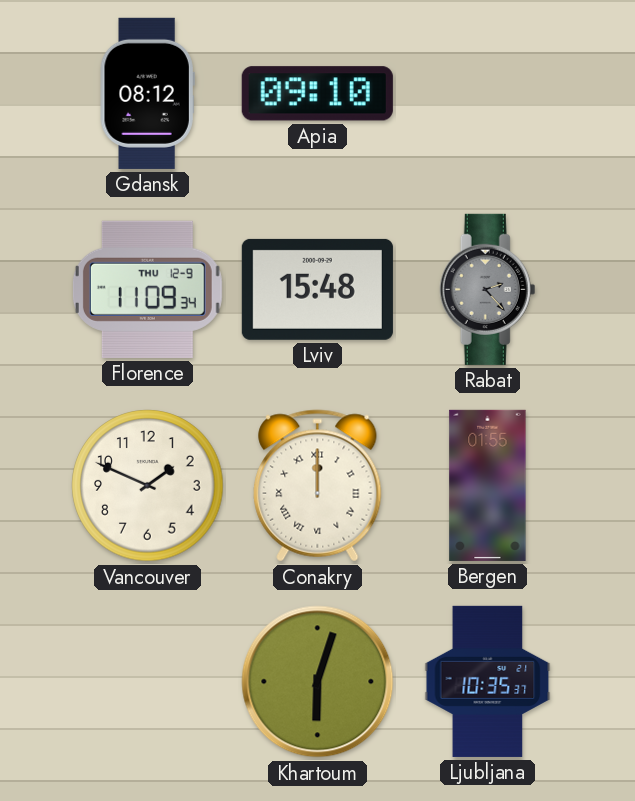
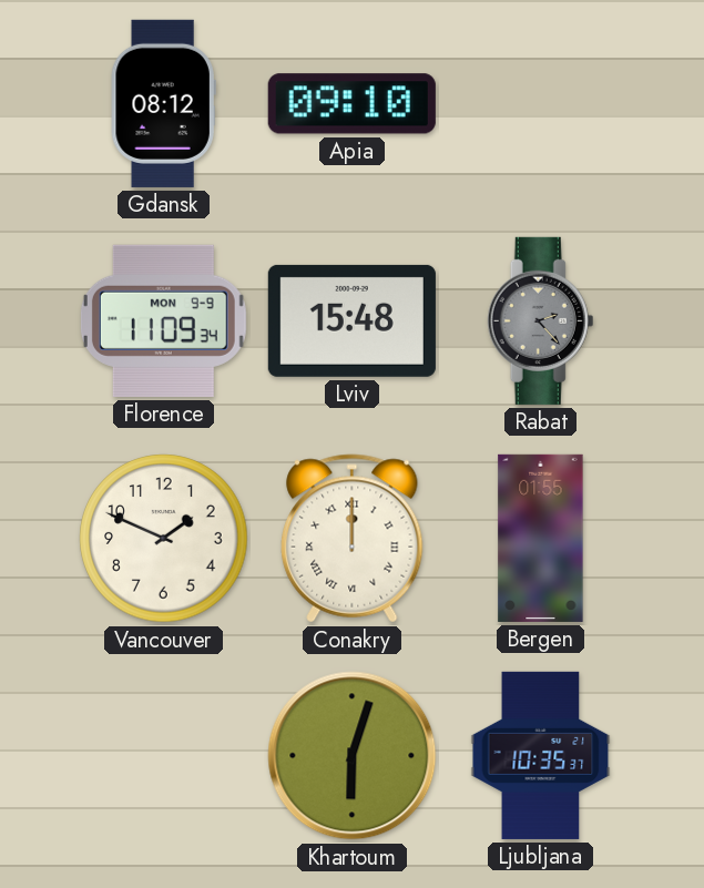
Florence date: THU 12-9 -> MON 9-9
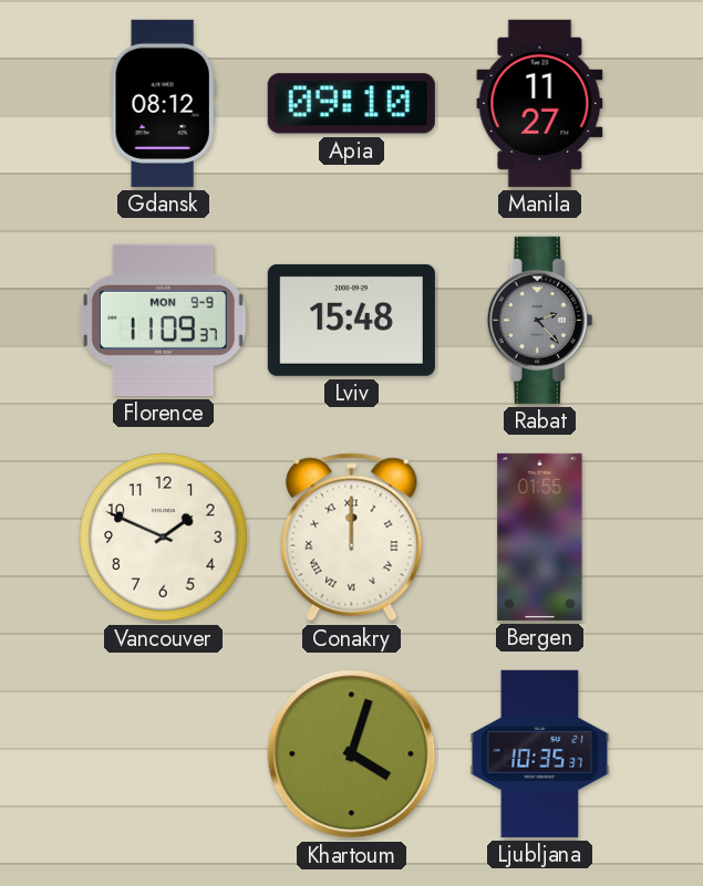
Manila: none -> 11:27
Florence: 11:09:34 -> 11:09:37
Khartoum: 6:03 -> 4:03
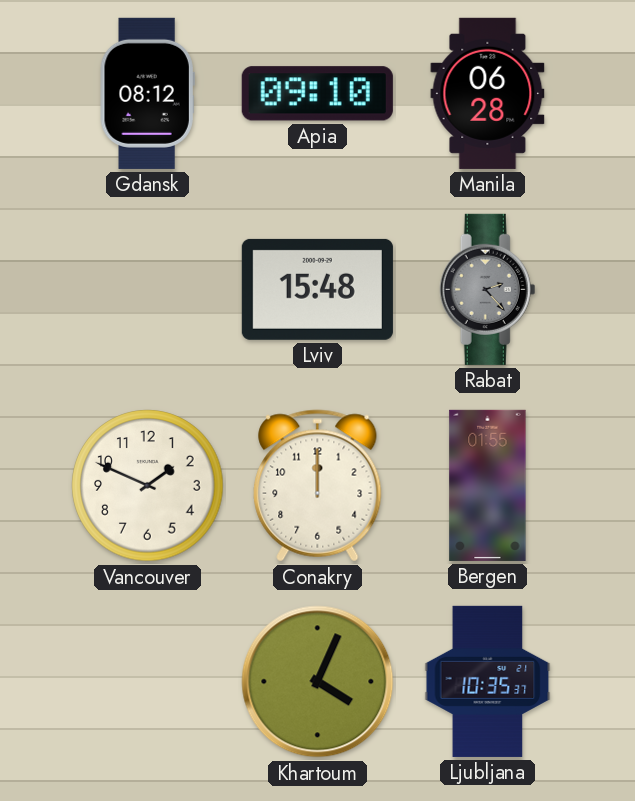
Manila: 11:27 -> 06:28
Florence: 11:09 -> none
Conakry numerals: Roman -> Arabic
Khartoum: 4:03 -> 4:04
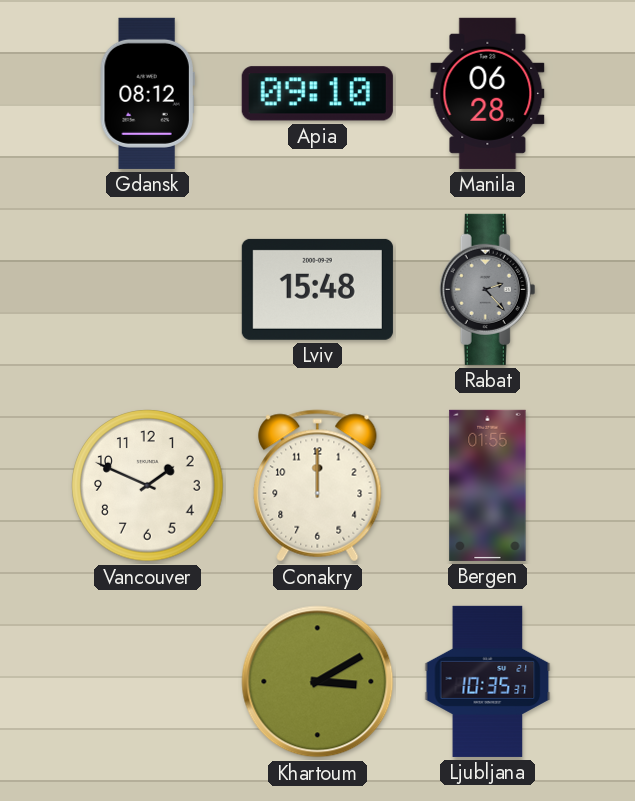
Khartoum: 4:04 -> 3:10
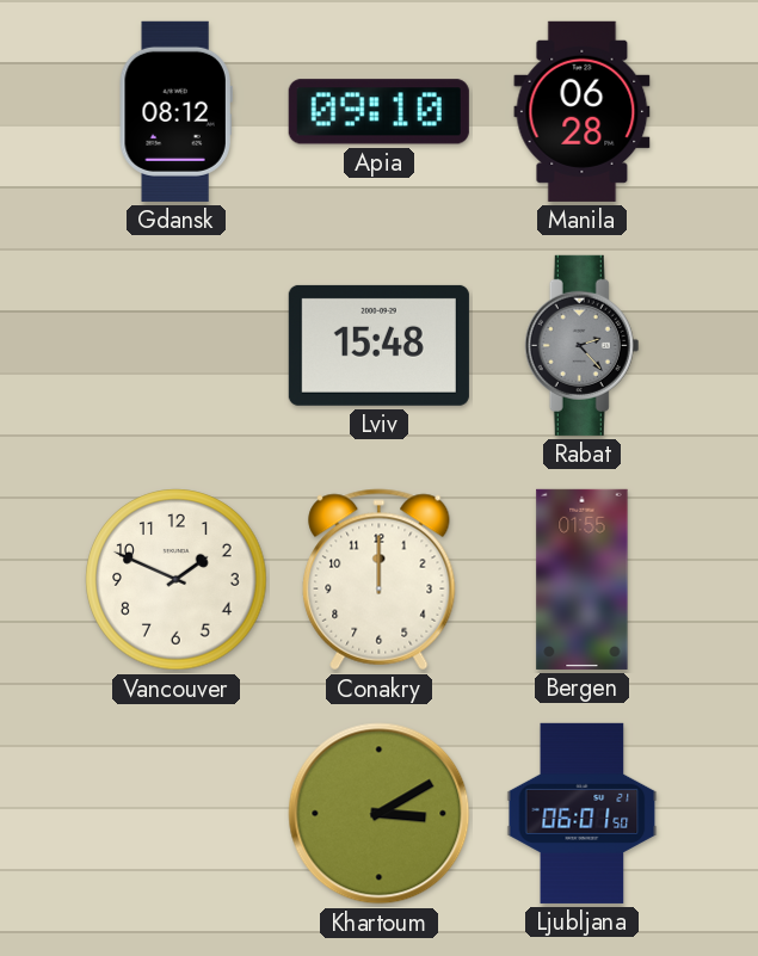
Ljubljana: 10:35 -> 06:01
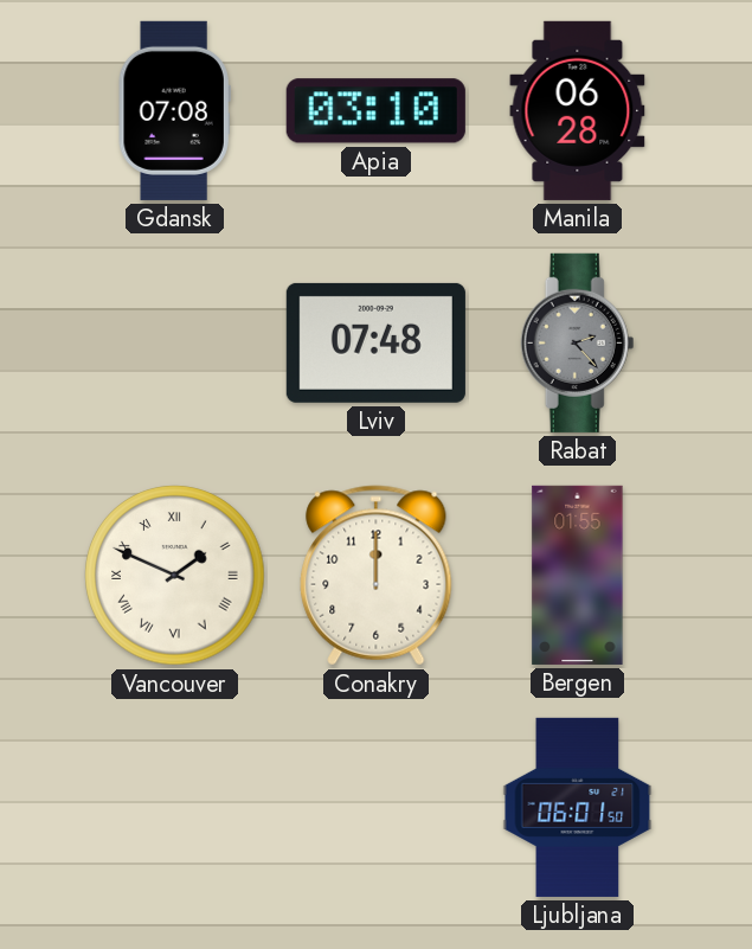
Gdansk: 08:12 -> 07:08
Apia: 09:10 -> 03:10
Lviv: 15:48 -> 07:48
Vancouver numerals: Arabic -> Roman
Khartoum: 3:10 -> none
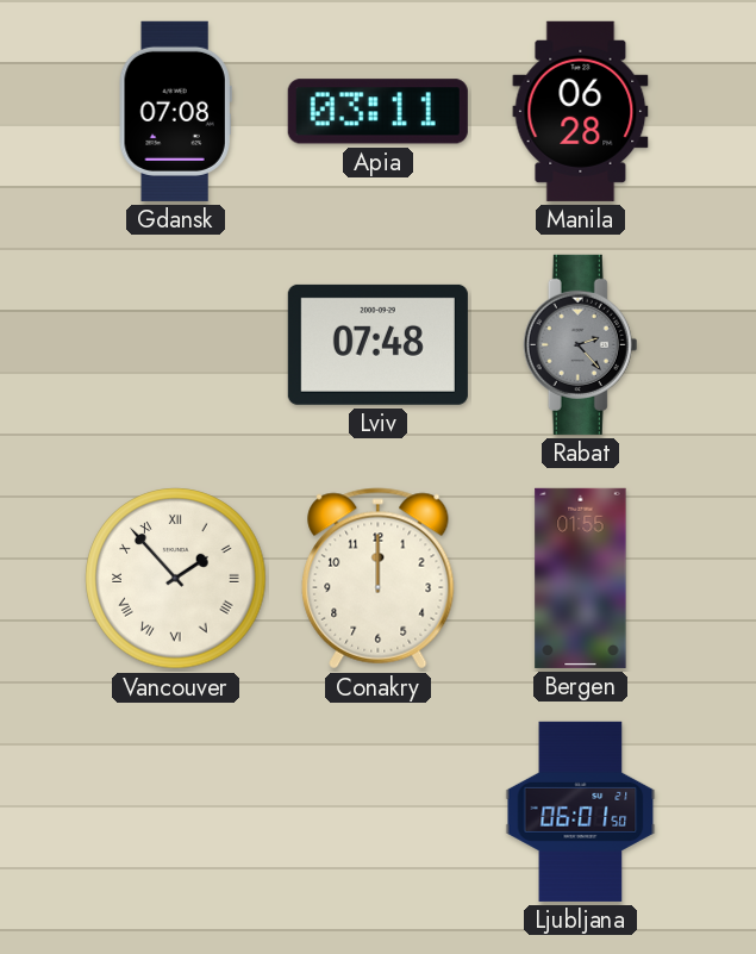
Apia: 03:10 -> 03:11
Vancouver: 1:49 -> 1:53
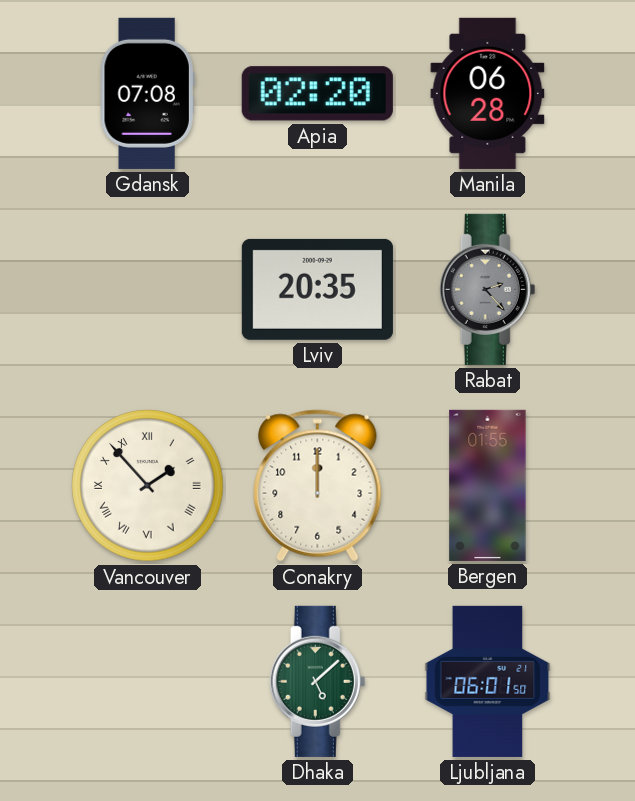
Apia: 03:11 -> 02:20
Lviv: 07:48 -> 20:35
Dhaka: none -> 5:08
